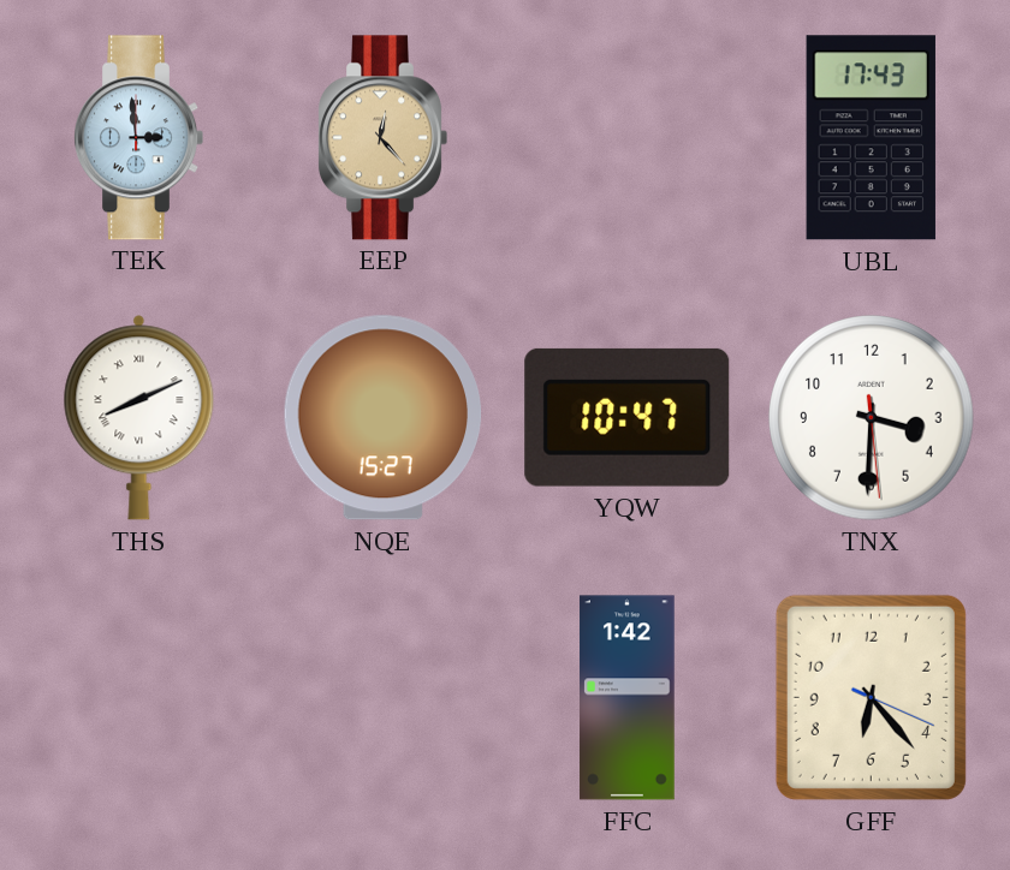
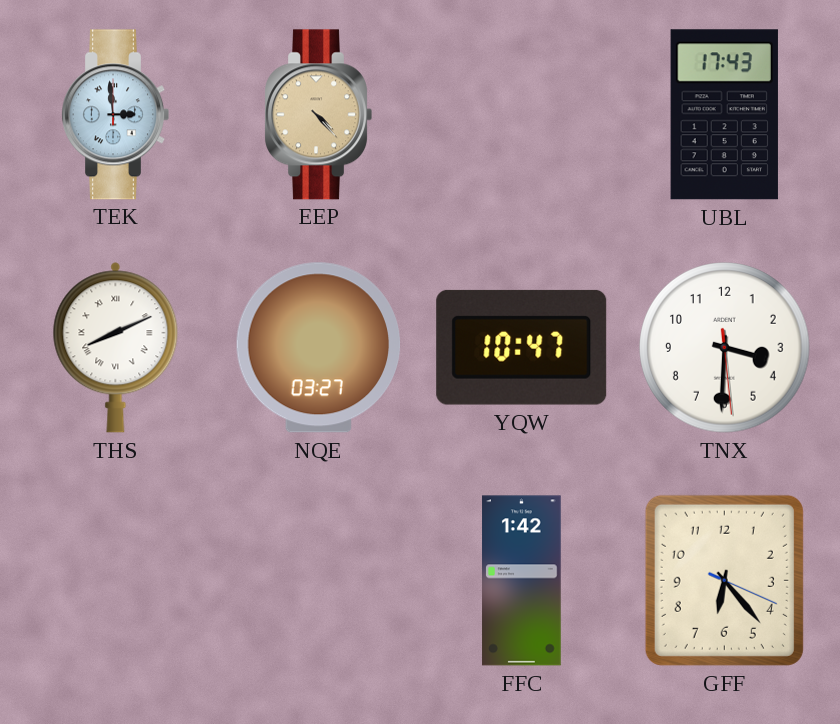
EEP: 12:23 -> 4:23
NQE: 15:27 -> 03:27
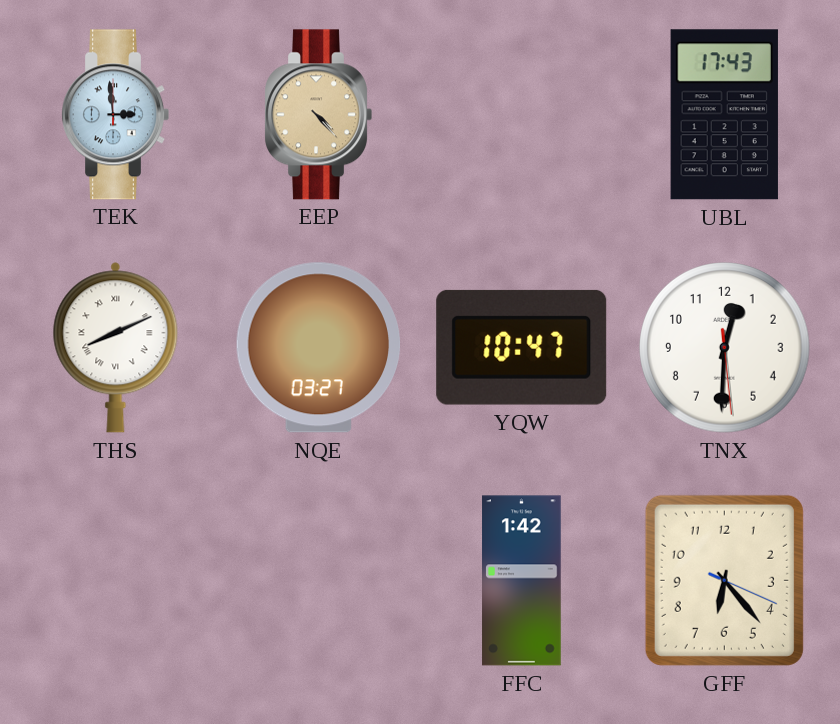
TNX: 3:30 -> 12:30
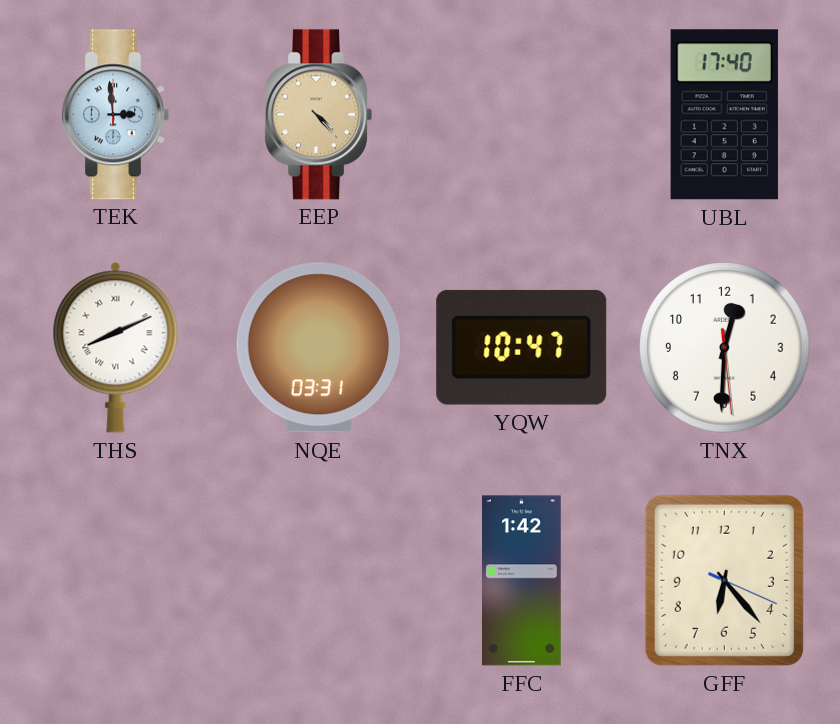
UBL: 17:43 -> 17:40
NQE: 03:27 -> 03:31
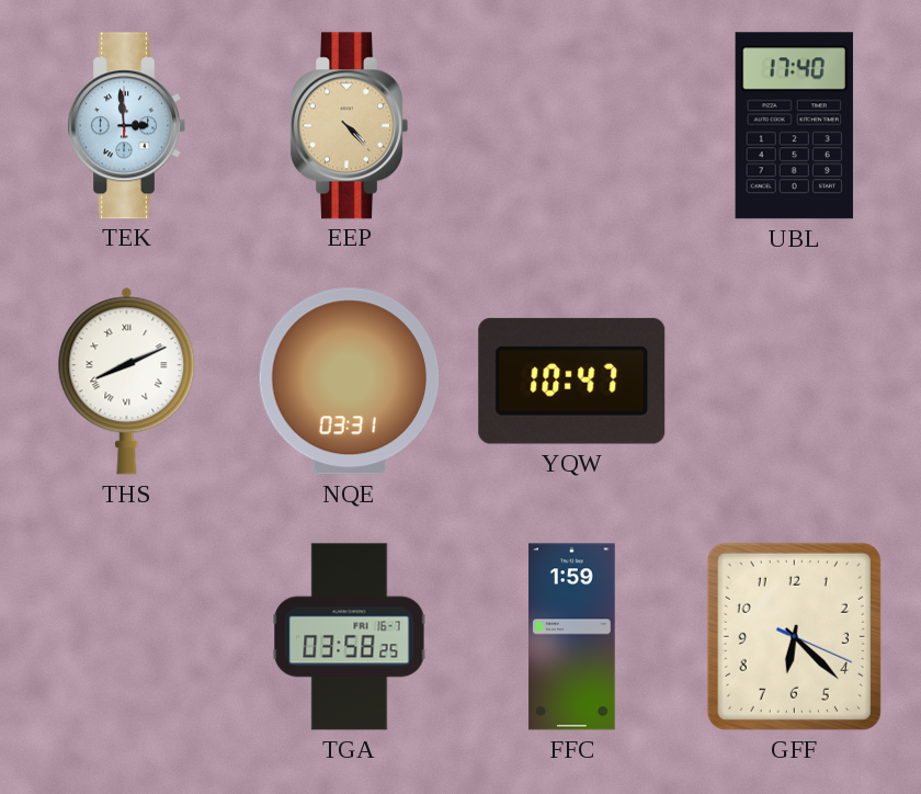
TNX: 12:30 -> none
TGA: none -> 03:58
FFC: 1:42 -> 1:59
GFF: 6:23 -> 6:22
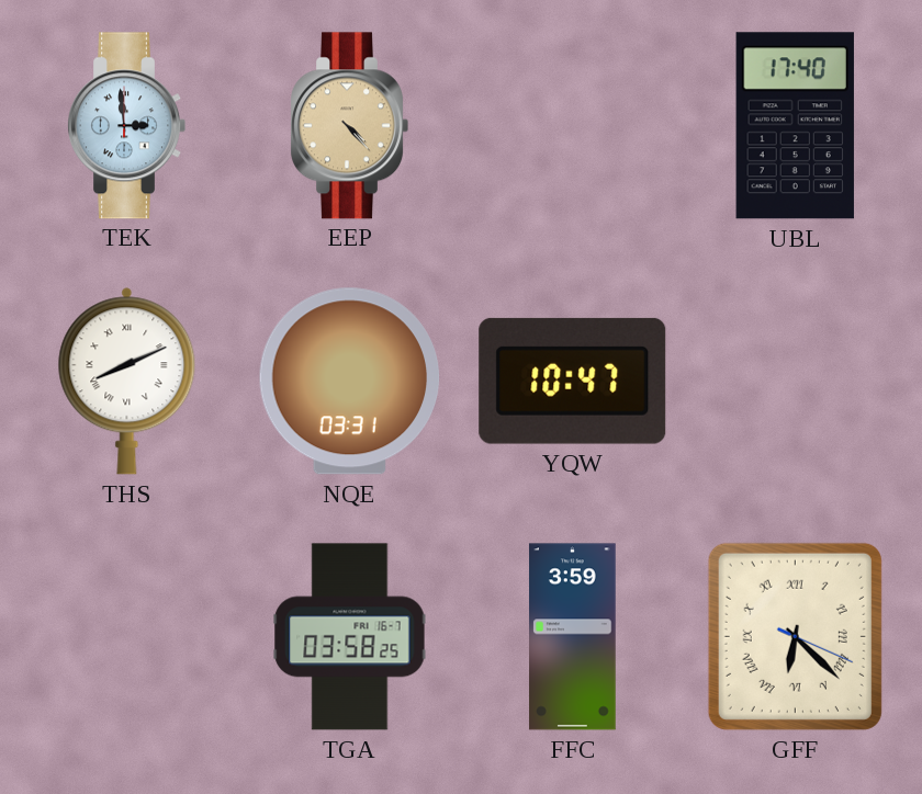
FFC: 1:59 -> 3:59
GFF numerals: Arabic -> Roman
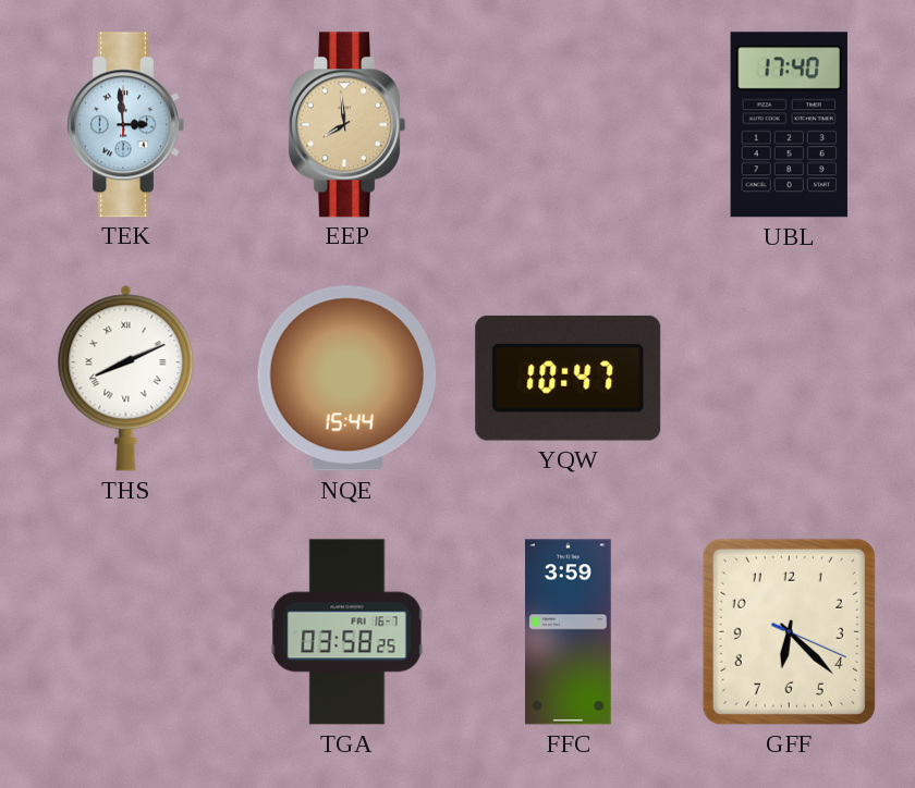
EEP: 4:23 -> 7:59
NQE: 03:31 -> 15:44
GFF numerals: Roman -> Arabic
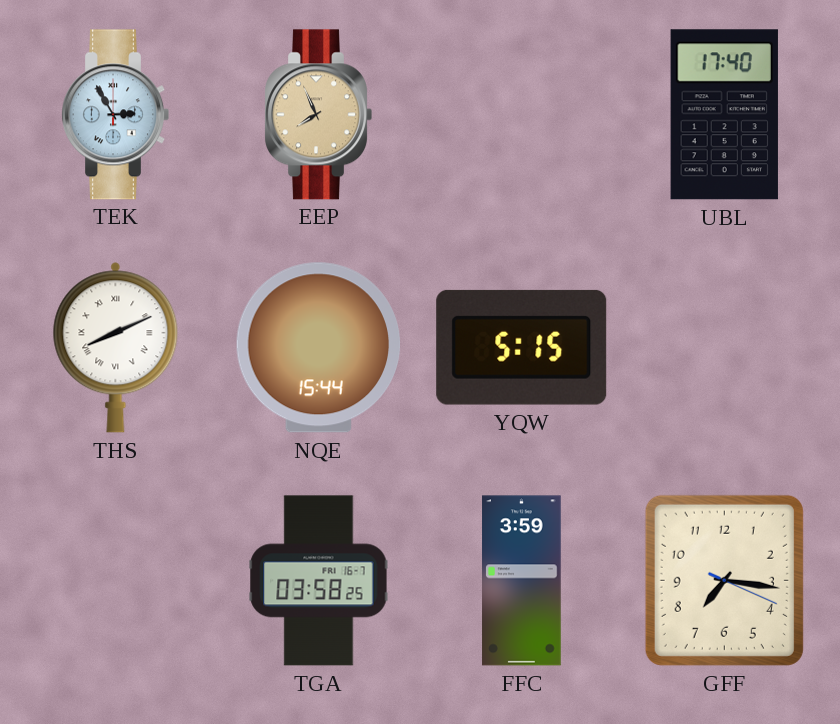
TEK: 2:59 -> 2:55
EEP: 7:59 -> 7:56
YQW: 10:47 -> 5:15
GFF: 6:22 -> 7:16
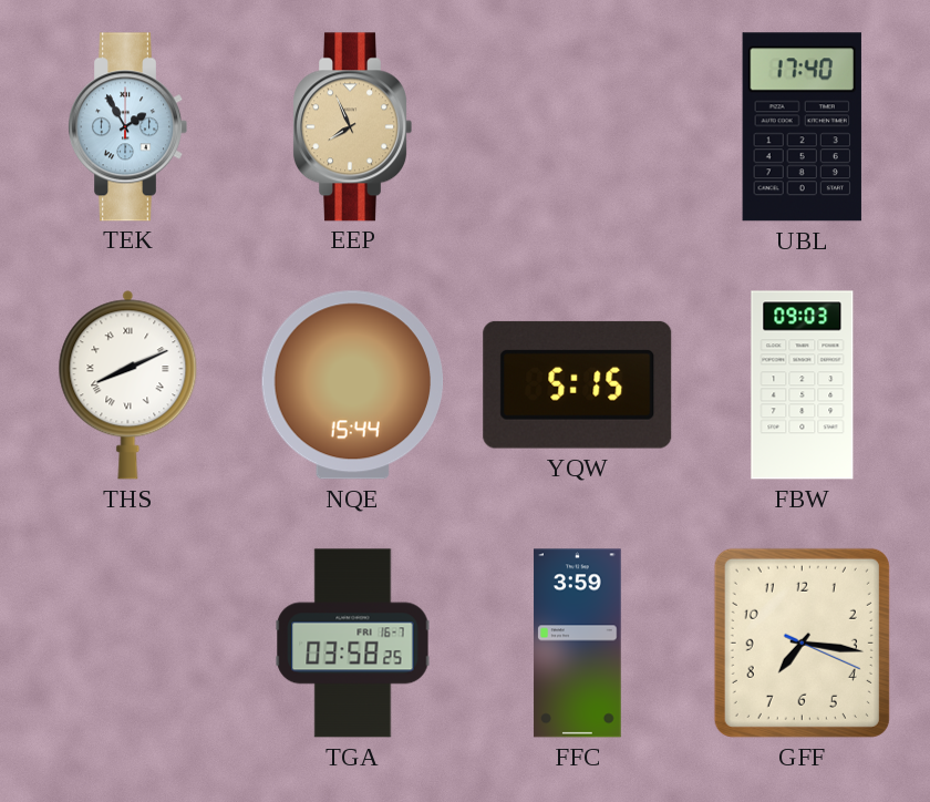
TEK: 2:55 -> 1:55
FBW: none -> 09:03
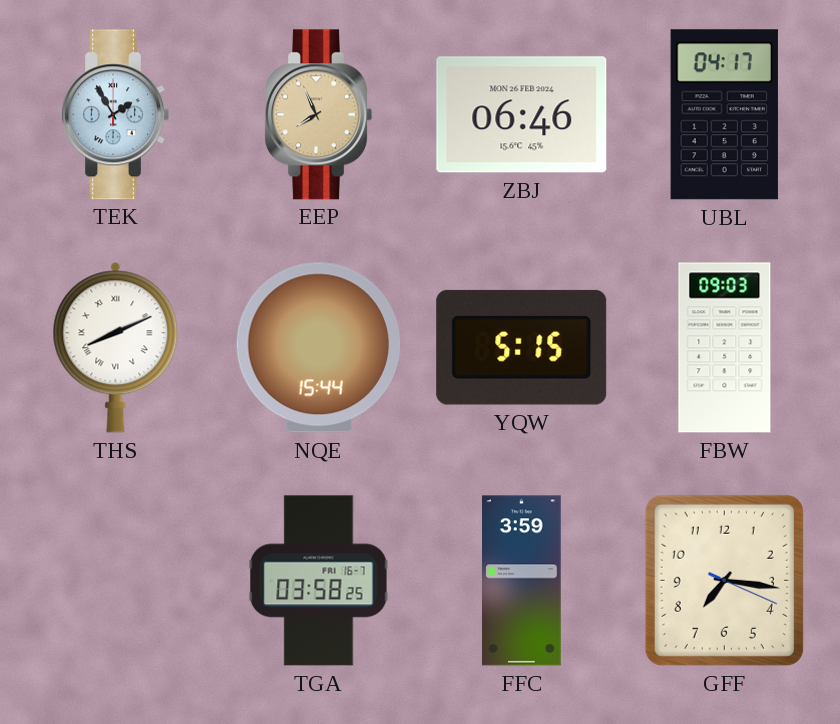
ZBJ: none -> 06:46
UBL: 17:40 -> 04:17
